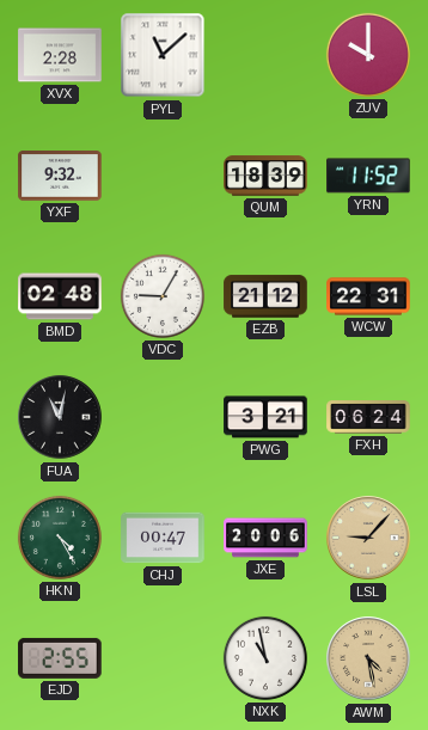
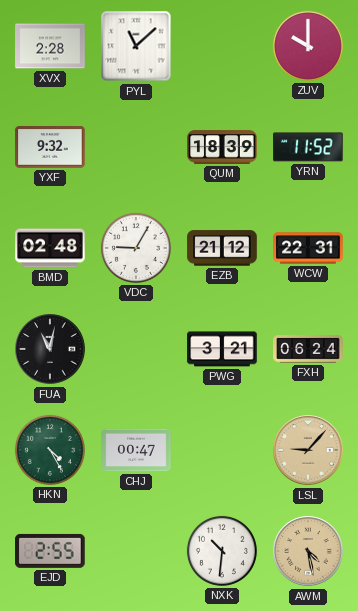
JXE: 20:06 -> none
NXK: 10:58 -> 10:31
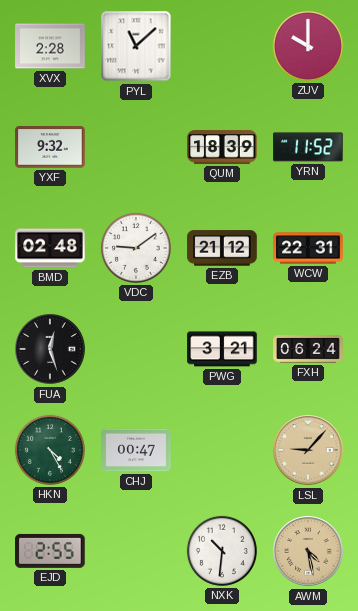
VDC: 9:05 -> 9:09
FUA: 11:02 -> 12:27
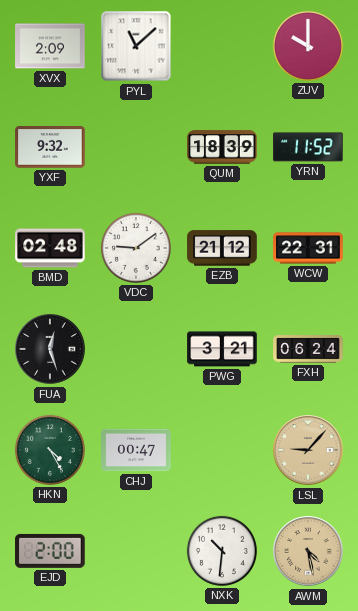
XVX: 2:28 -> 2:09
EJD: 2:55 -> 2:00
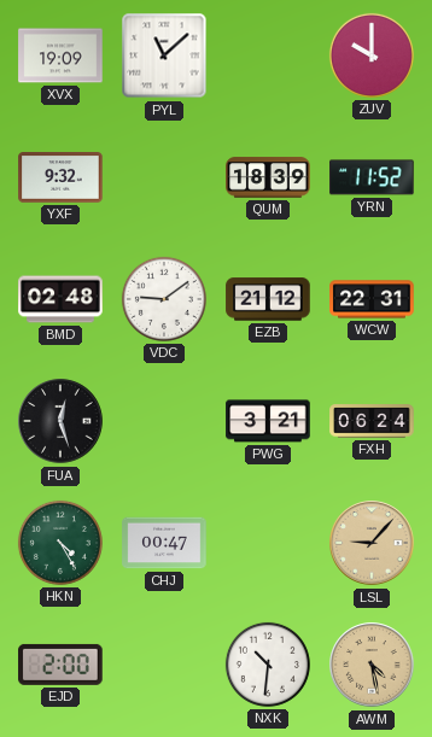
XVX: 2:09 -> 19:09
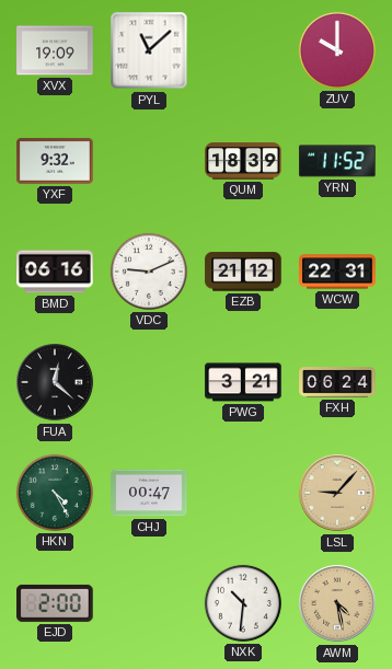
BMD: 02:48 -> 06:16
VDC: 9:09 -> 9:11
FUA: 12:27 -> 12:22
